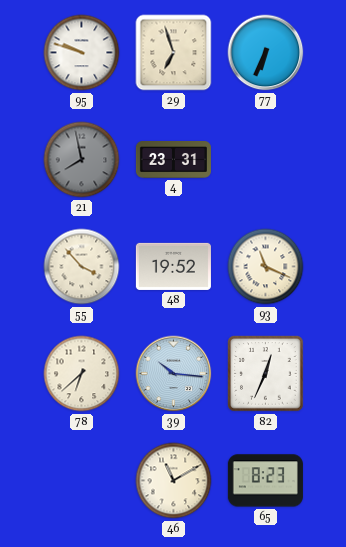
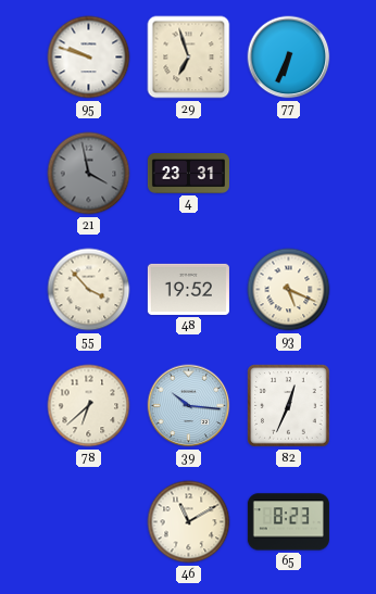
21: 7:58 -> 3:58
93: 11:19 -> 5:19
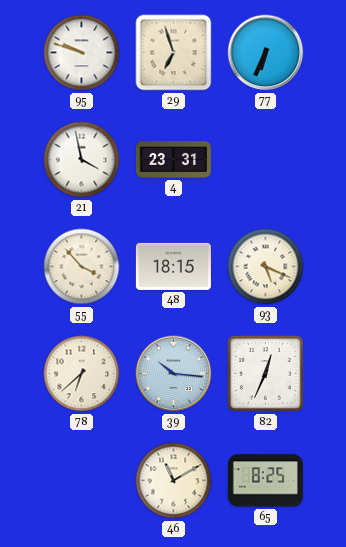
21 dial: grey -> white
48: 19:52 -> 18:15
65: 8:23 -> 8:25
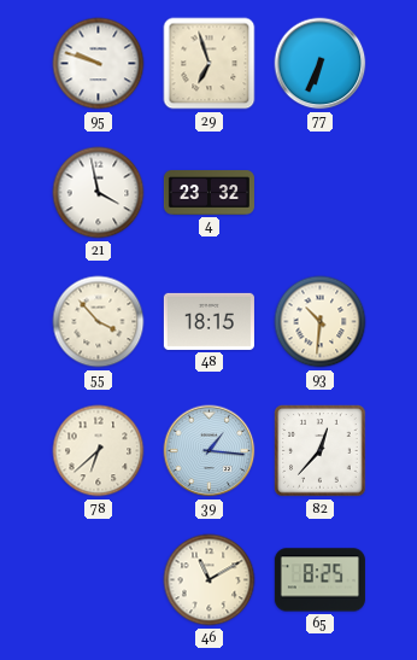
4: 23:31 -> 23:32
93: 5:19 -> 10:31
39: 10:16 -> 1:16
82: 12:34 -> 12:37
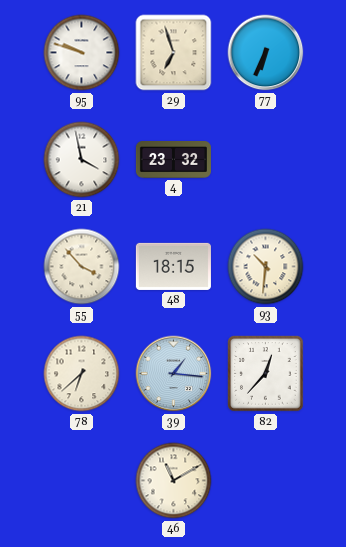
65: 8:25 -> none
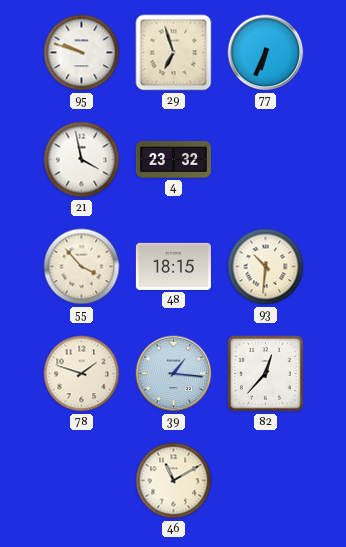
78: 6:38 -> 1:48
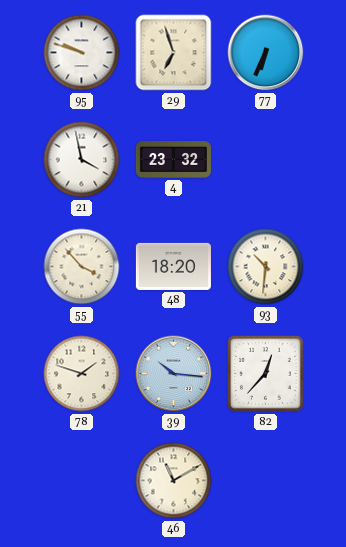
48: 18:15 -> 18:20
39: 1:16 -> 10:16
